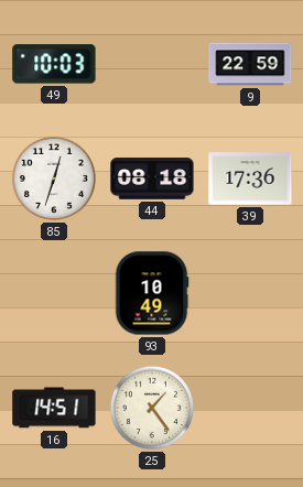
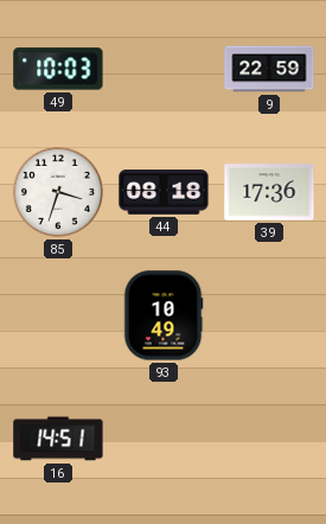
85: 12:33 -> 3:33
25: 1:24 -> none
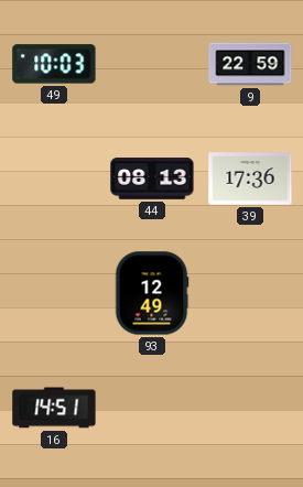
85: 3:33 -> none
44: 08:18 -> 08:13
93: 10:49 -> 12:49
